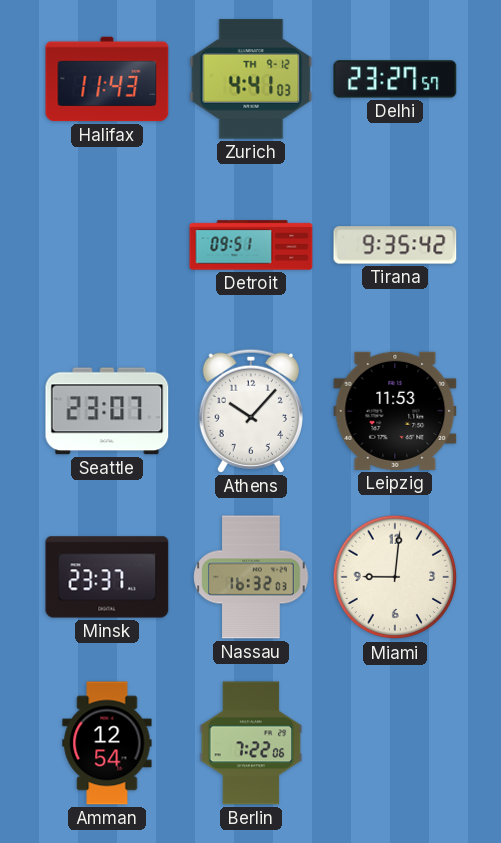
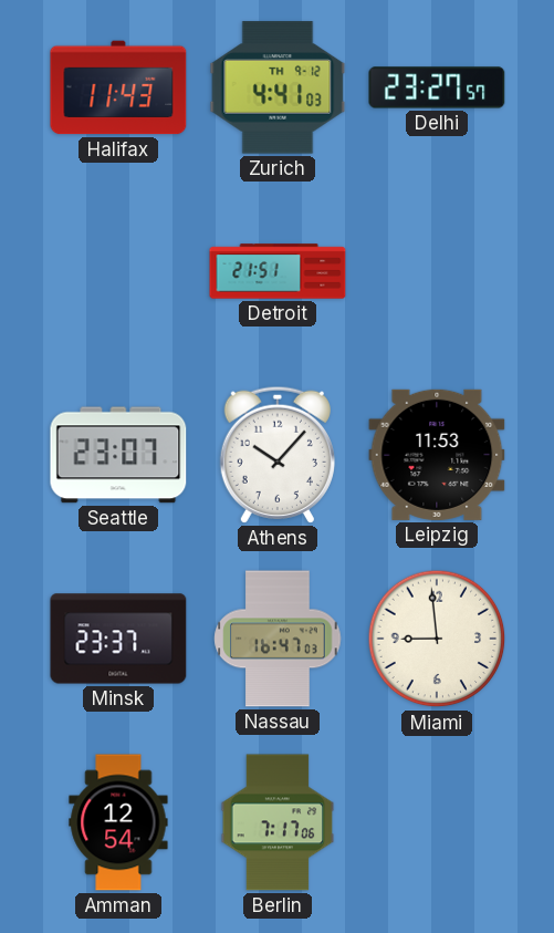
Detroit: 09:51 -> 21:51
Tirana: 9:35 -> none
Nassau: 16:32 -> 16:47
Miami: 9:01 -> 8:59
Berlin: 7:22 -> 7:17
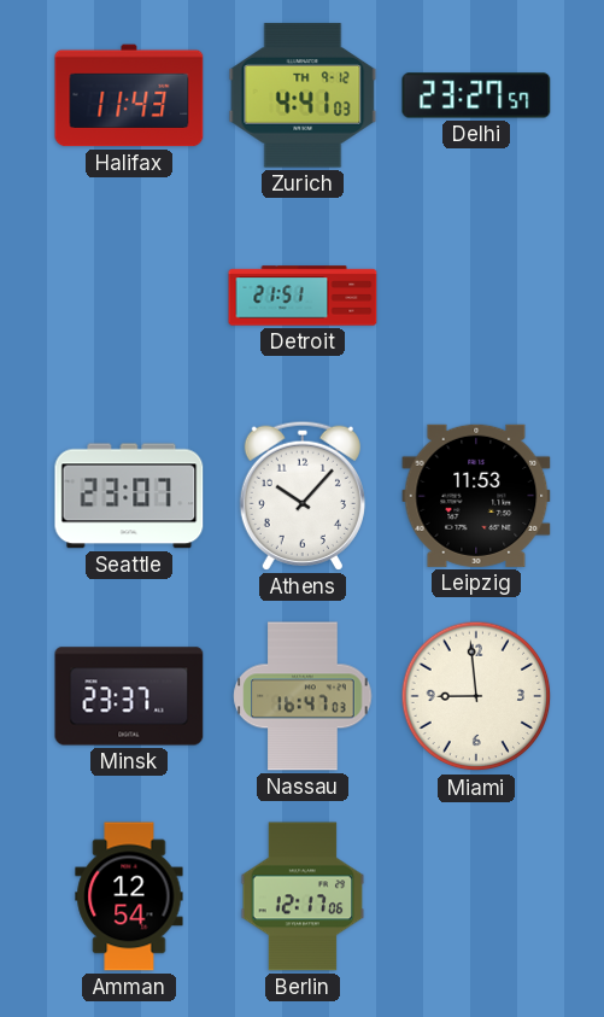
Berlin: 7:17 -> 12:17
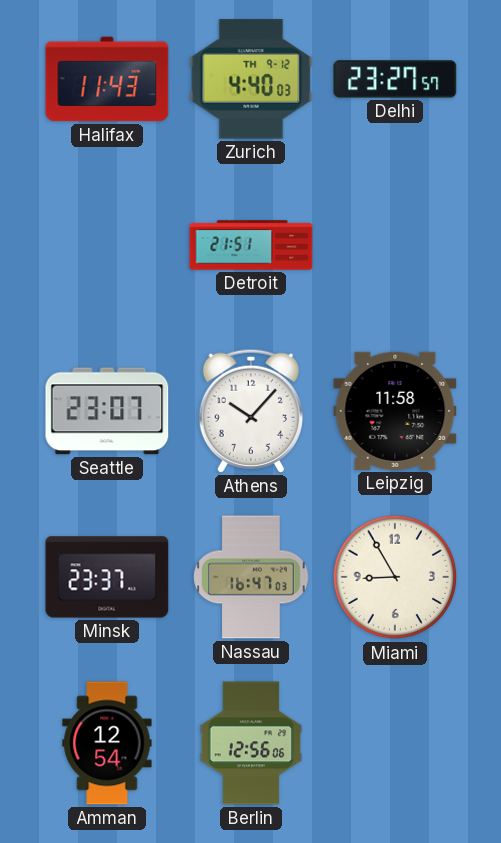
Zurich: 4:41 -> 4:40
Leipzig: 11:53 -> 11:58
Miami: 8:59 -> 8:55
Berlin: 12:17 -> 12:56
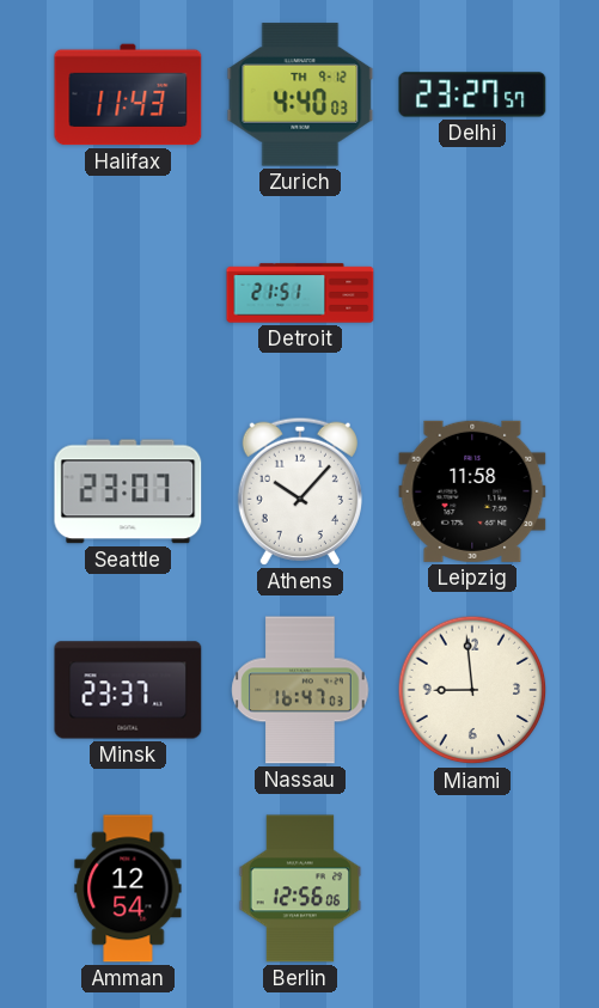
Miami: 8:55 -> 8:59
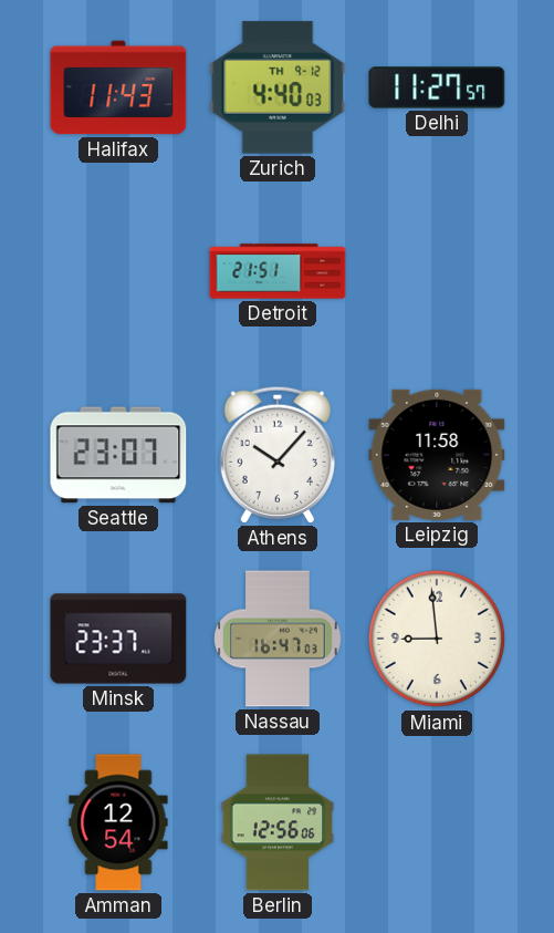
Delhi: 23:27 -> 11:27
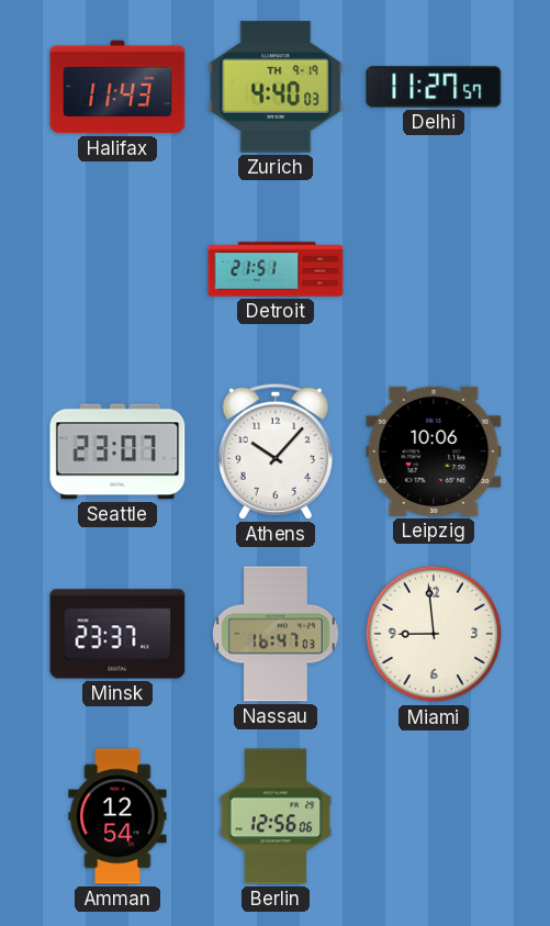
Zurich date: TH 9-12 -> TH 9-19
Leipzig: 11:58 -> 10:06
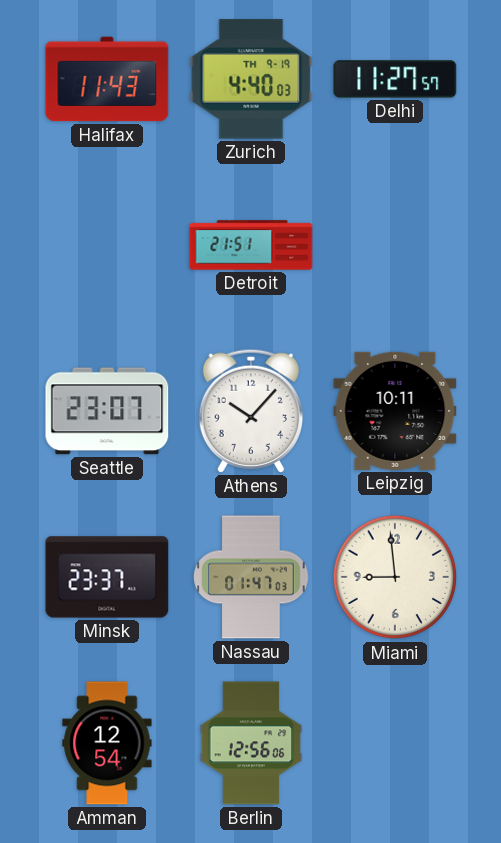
Leipzig: 10:06 -> 10:11
Nassau: 16:47 -> 01:47
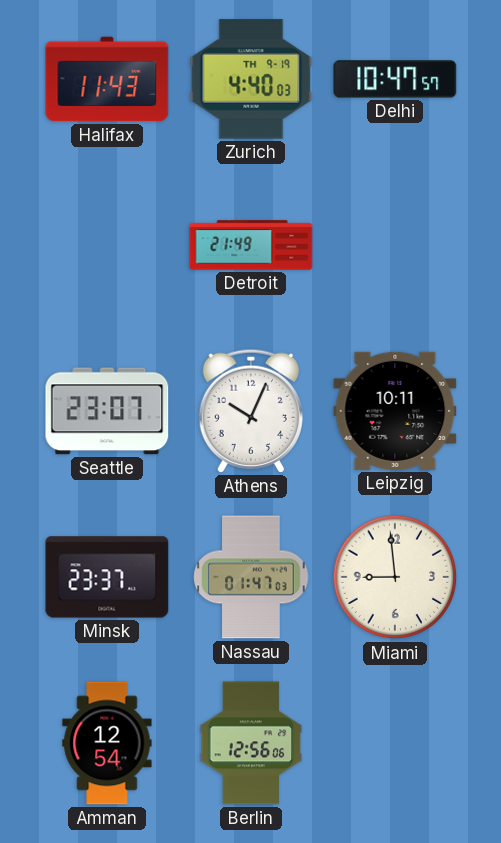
Delhi: 11:27 -> 10:47
Detroit: 21:51 -> 21:49
Athens: 10:07 -> 10:04
